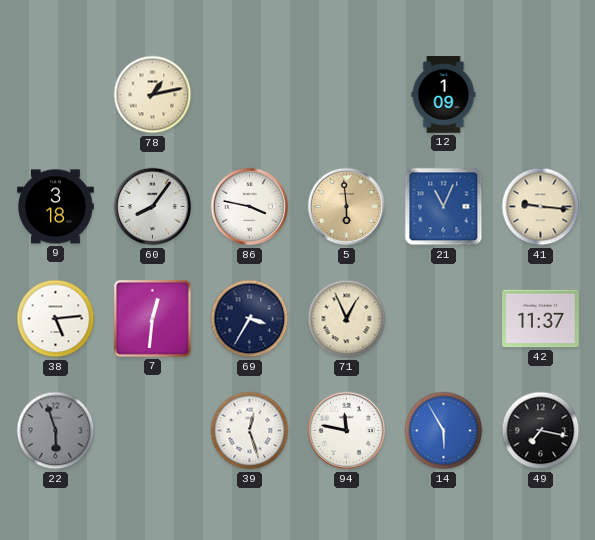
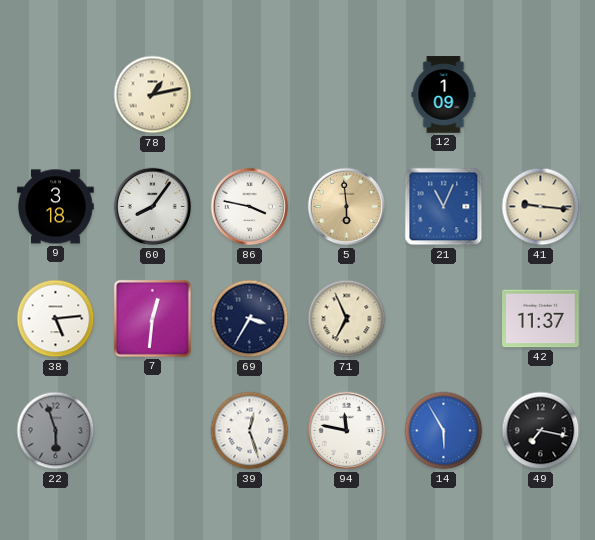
71: 12:56 -> 6:56
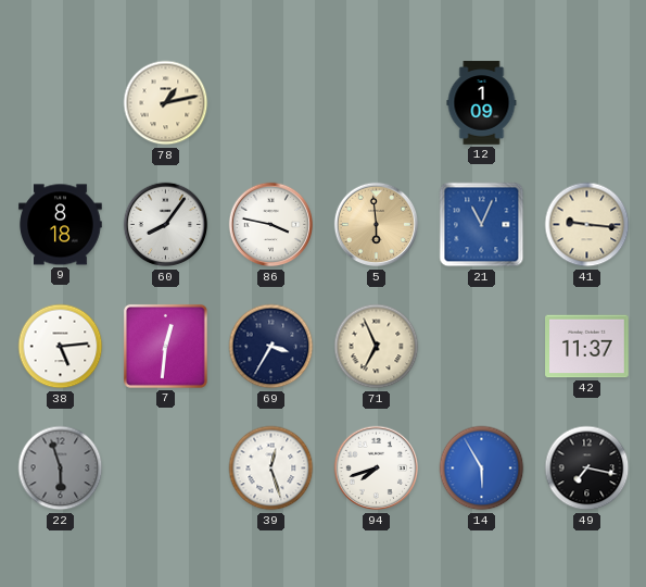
9: 3:18 -> 8:18
94: 11:47 -> 7:42
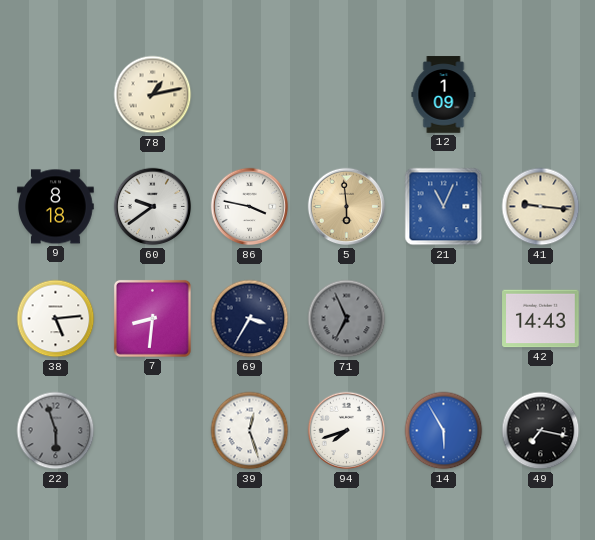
60: 8:06 -> 9:39
7: 12:31 -> 8:31
71 dial: cream -> grey
42: 11:37 -> 14:43
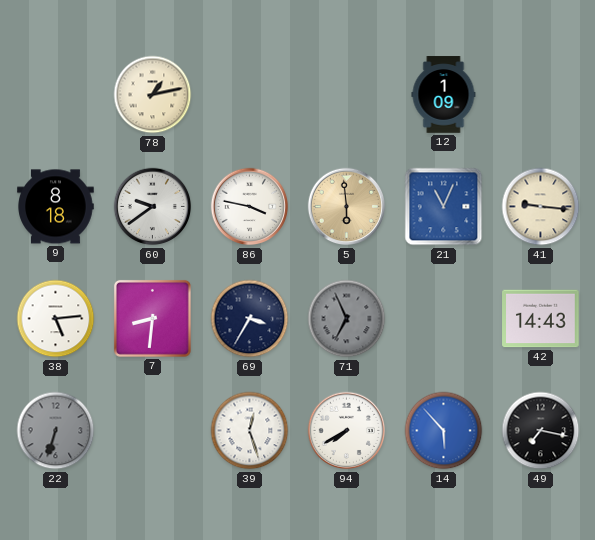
22: 5:57 -> 6:33
94: 7:42 -> 7:40
14: 5:55 -> 5:53
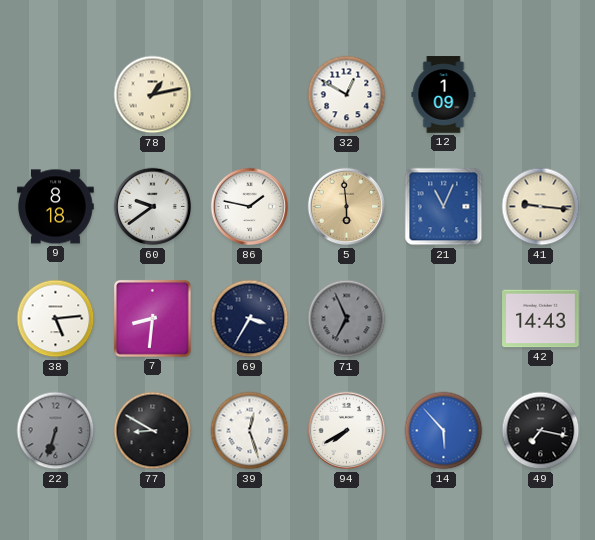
32: none -> 12:50
86: 3:47 -> 1:47
77: none -> 8:50
